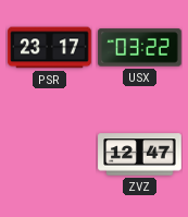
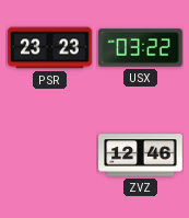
PSR: 23:17 -> 23:23
ZVZ: 12:47 -> 12:46
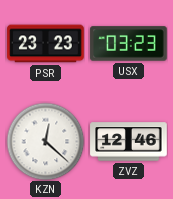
USX: 03:22 -> 03:23
KZN: none -> 12:22
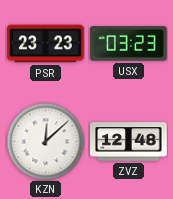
KZN: 12:22 -> 12:08
ZVZ: 12:46 -> 12:48
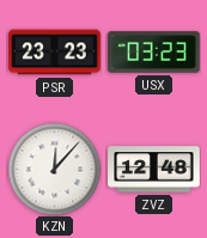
KZN: 12:08 -> 12:07
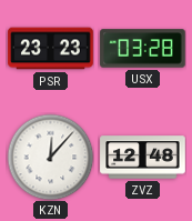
USX: 03:23 -> 03:28
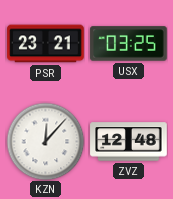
PSR: 23:23 -> 23:21
USX: 03:28 -> 03:25
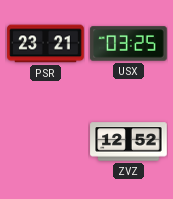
KZN: 12:07 -> none
ZVZ: 12:48 -> 12:52
